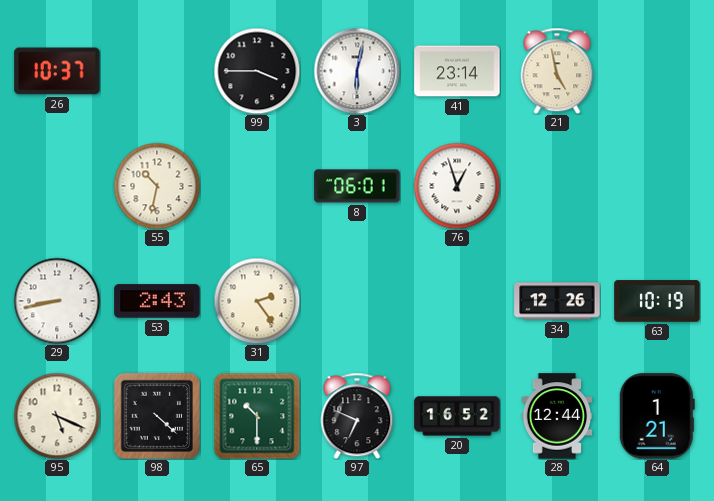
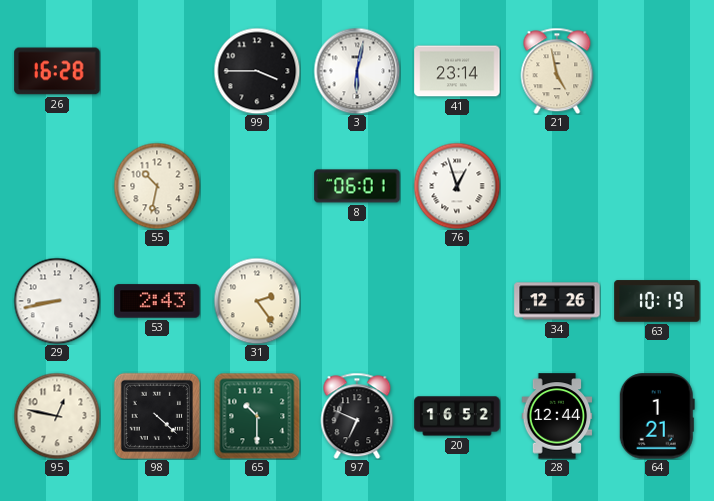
26: 10:37 -> 16:28
95: 5:19 -> 12:47
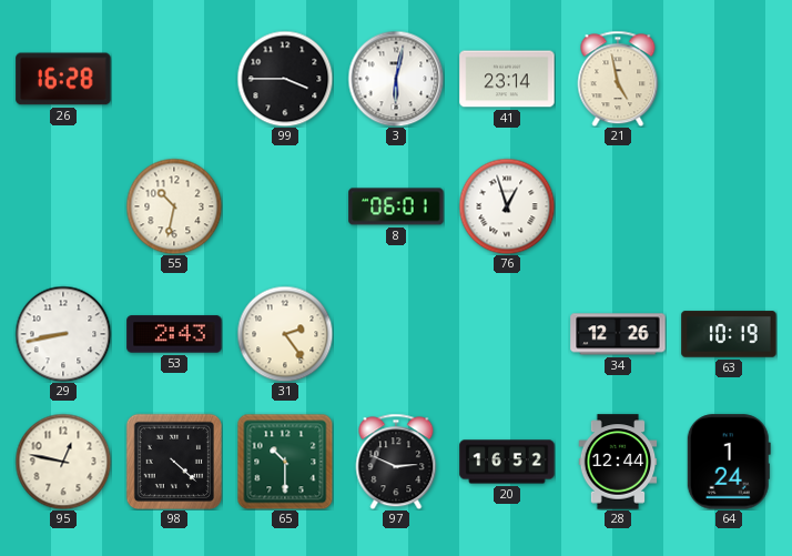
97: 6:49 -> 2:49
64: 1:21 -> 1:24
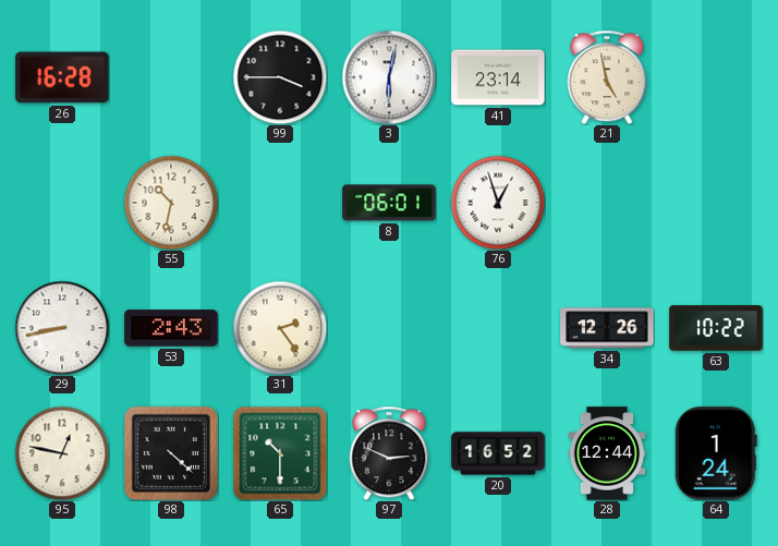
63: 10:19 -> 10:22
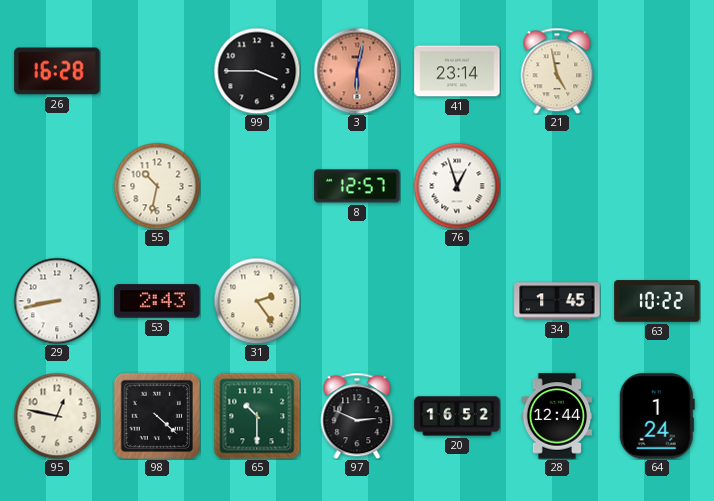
3 dial: white -> salmon
8: 06:01 -> 12:57
34: 12:26 -> 1:45
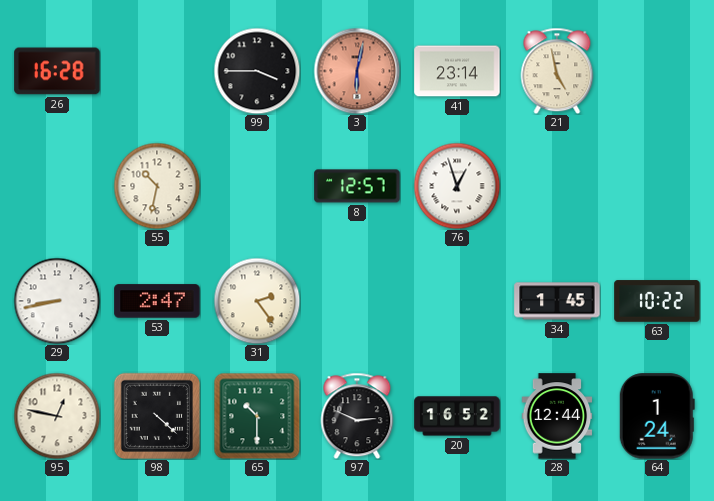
53: 2:43 -> 2:47
